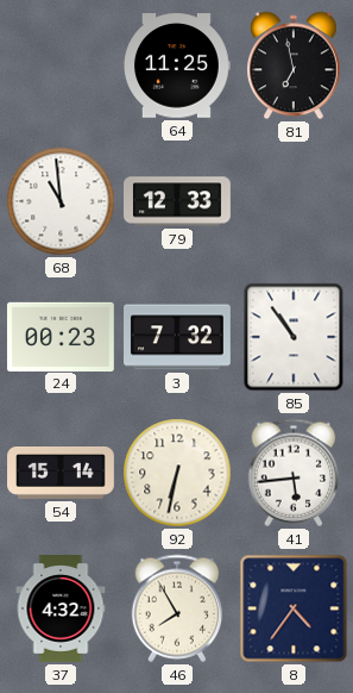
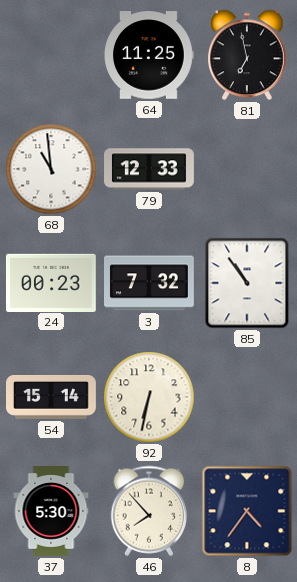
41: 5:44 -> none
37: 4:32 -> 5:30
46: 7:55 -> 7:53
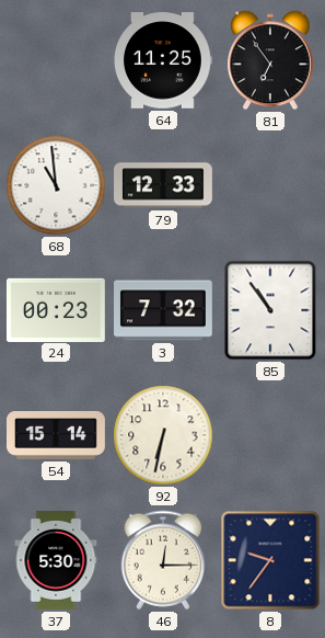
81: 6:58 -> 6:54
46: 7:53 -> 12:15
8: 4:36 -> 9:36
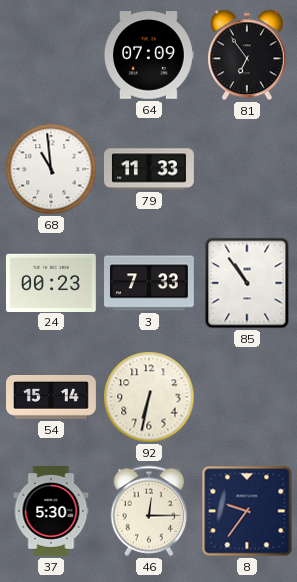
64: 11:25 -> 07:09
79: 12:33 -> 11:33
3: 7:32 -> 7:33
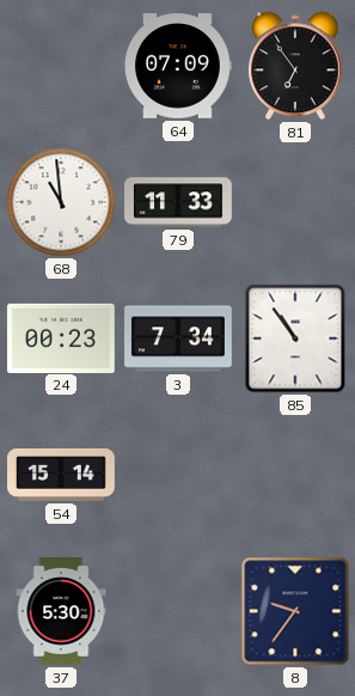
3: 7:33 -> 7:34
92: 6:32 -> none
46: 12:15 -> none
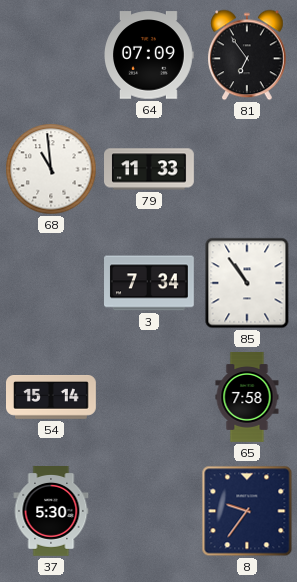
24: 00:23 -> none
65: none -> 7:58
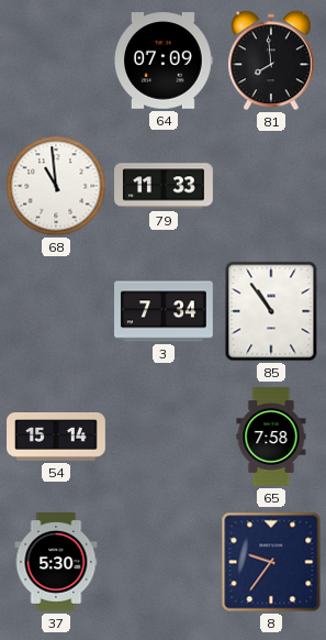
81: 6:54 -> 7:59
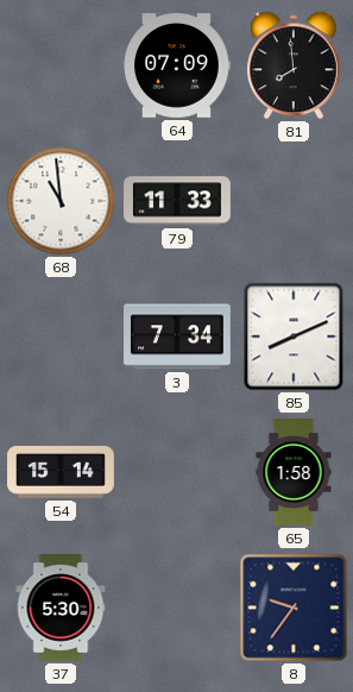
85: 10:54 -> 8:11
65: 7:58 -> 1:58
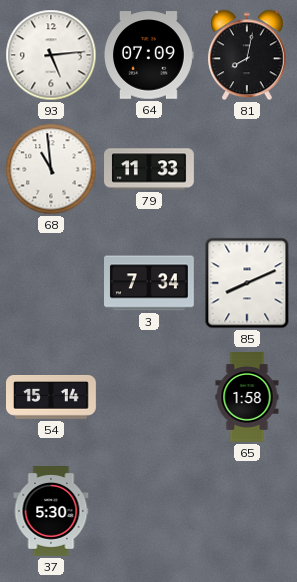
93: none -> 5:14
81: 7:59 -> 8:02
8: 9:36 -> none
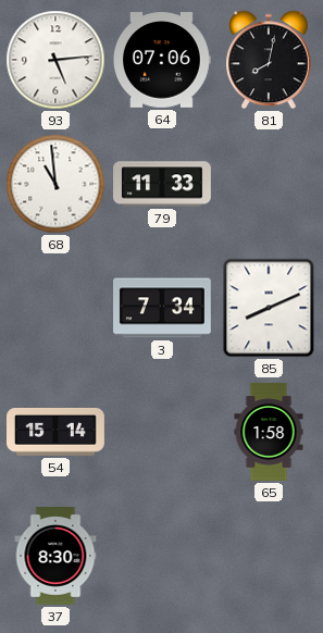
64: 07:09 -> 07:06
37: 5:30 -> 8:30
